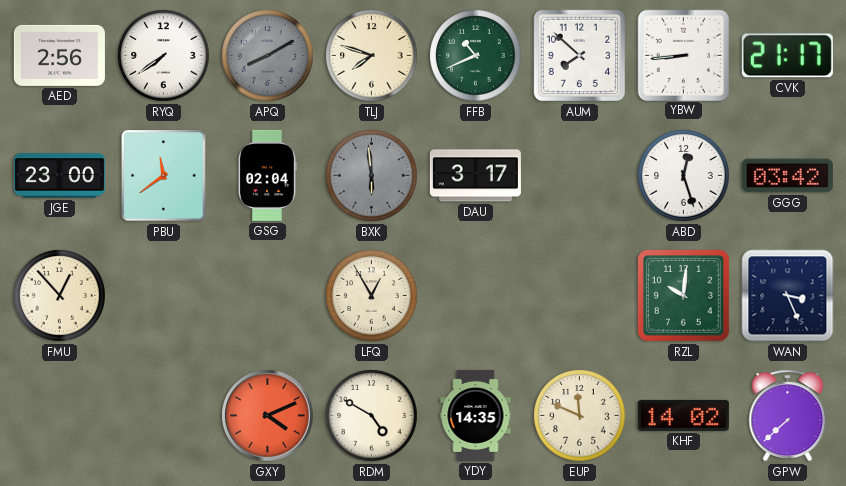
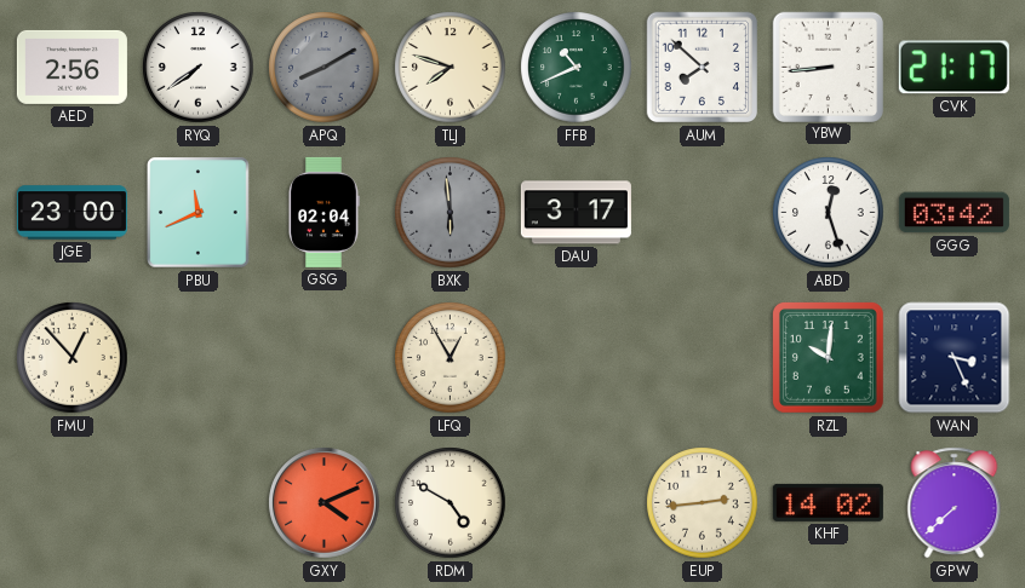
PBU: 11:39 -> 11:41
YDY: 14:35 -> none
EUP: 11:49 -> 2:44
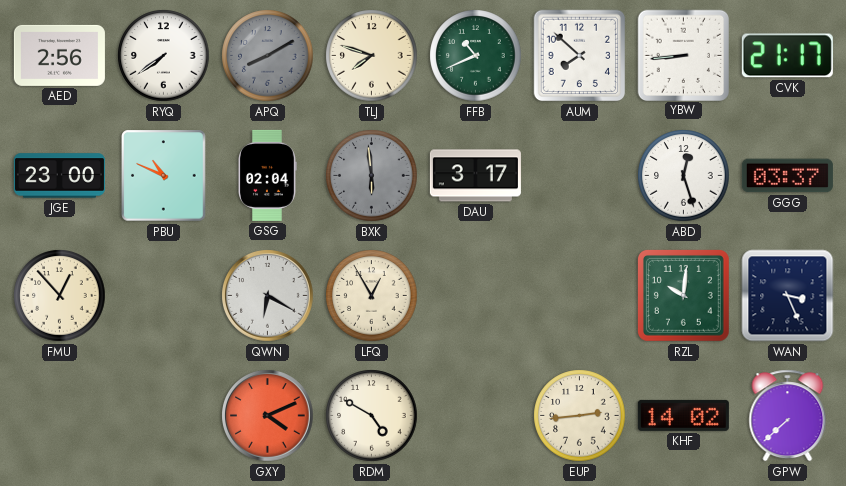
PBU: 11:41 -> 10:49
GGG: 03:42 -> 03:37
QWN: none -> 6:20
